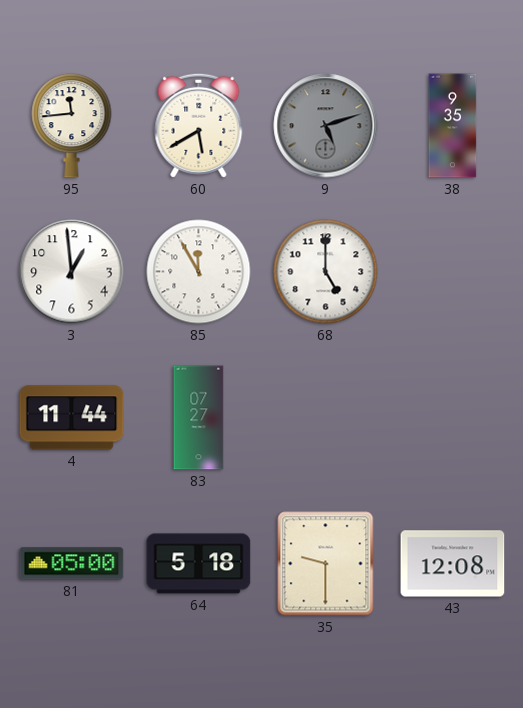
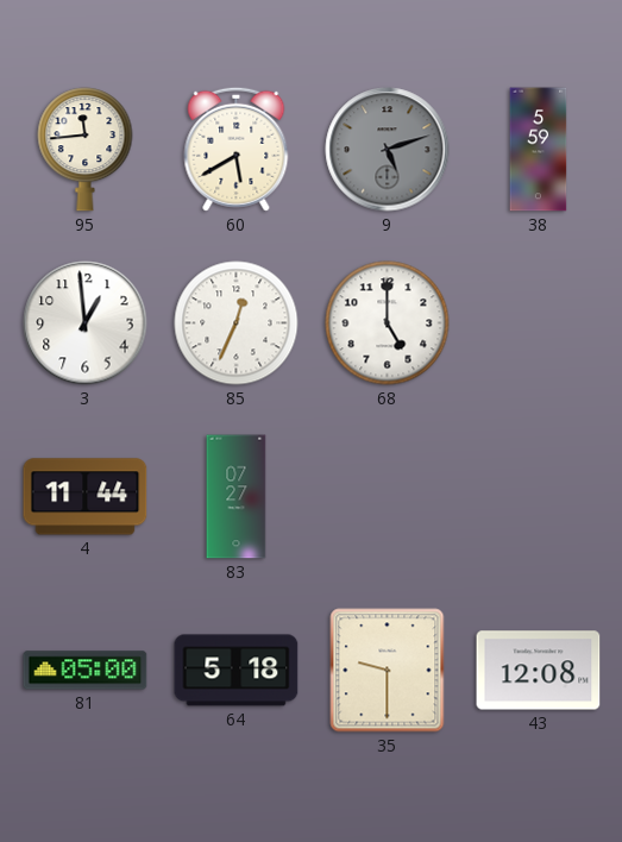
38: 9:35 -> 5:59
85: 11:55 -> 12:34
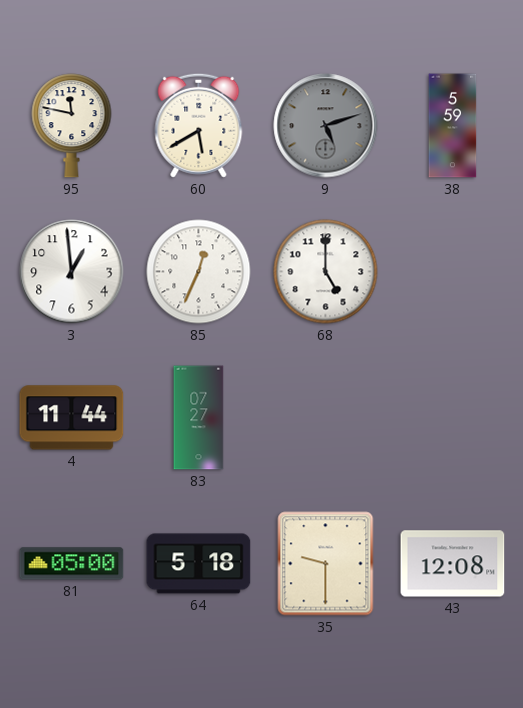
95: 11:44 -> 11:47
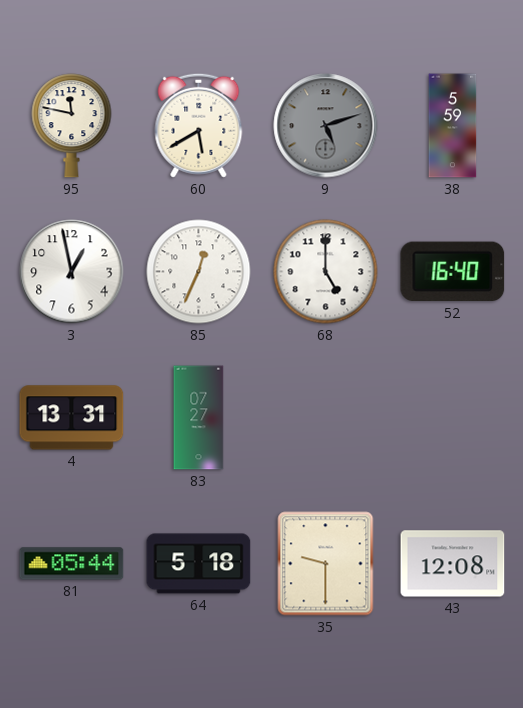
3: 12:59 -> 12:58
52: none -> 16:40
4: 11:44 -> 13:31
81: 05:00 -> 05:44
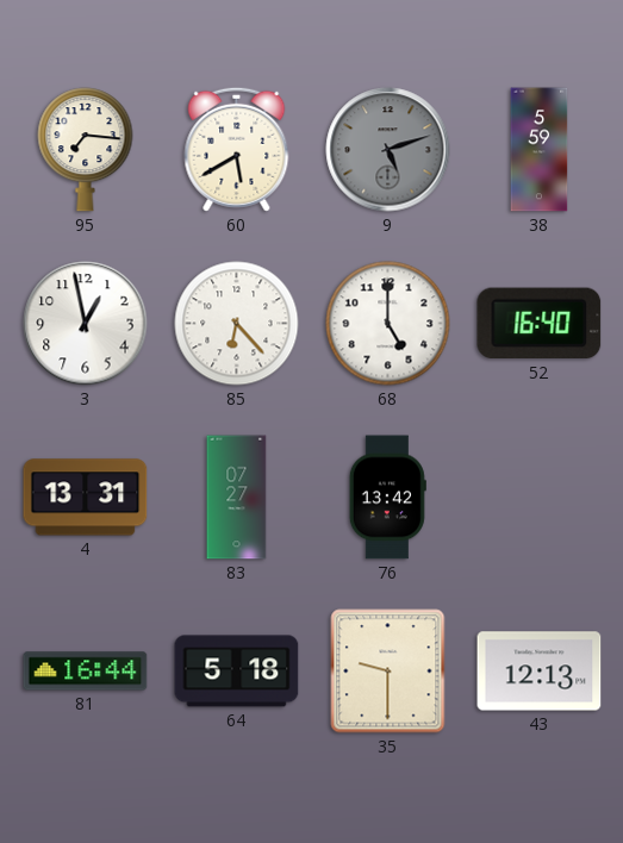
95: 11:47 -> 7:16
85: 12:34 -> 6:23
76: none -> 13:42
81: 05:44 -> 16:44
43: 12:08 -> 12:13
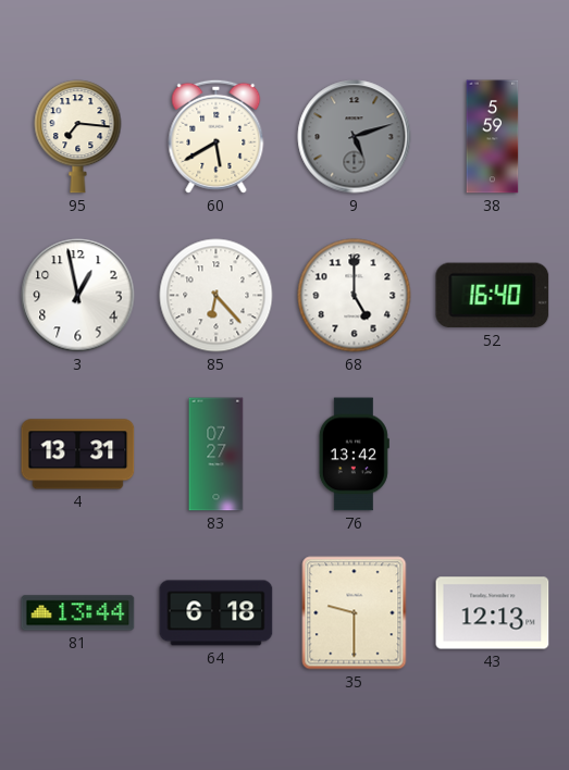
81: 16:44 -> 13:44
64: 5:18 -> 6:18
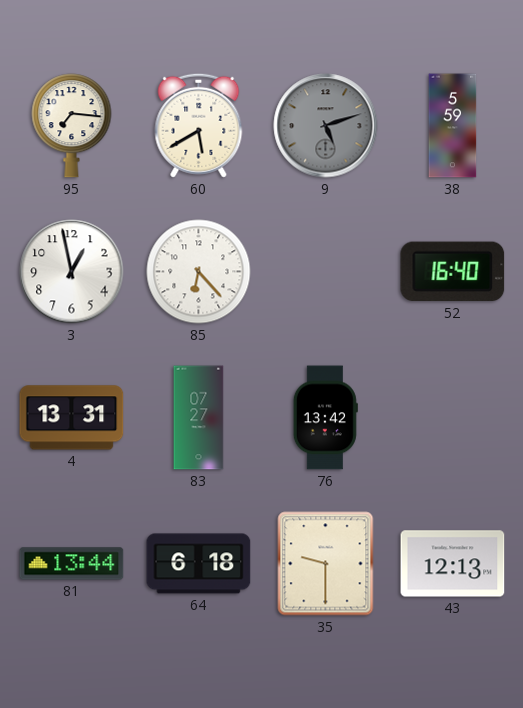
68: 5:00 -> none
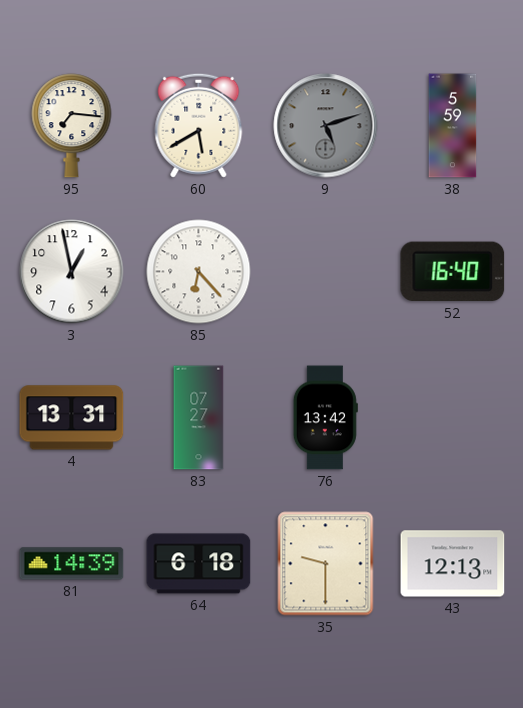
81: 13:44 -> 14:39
